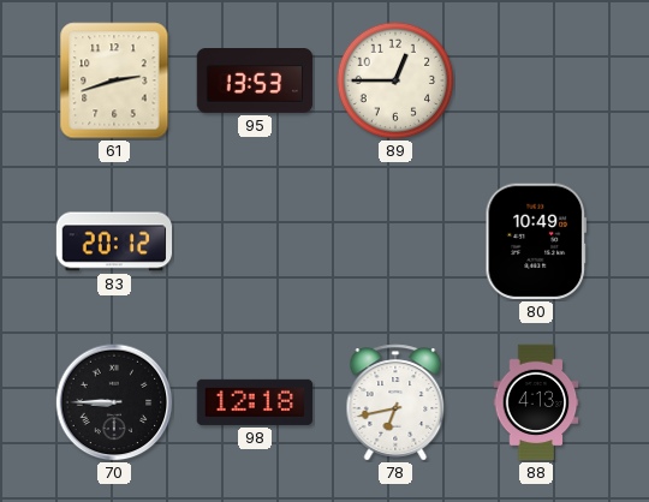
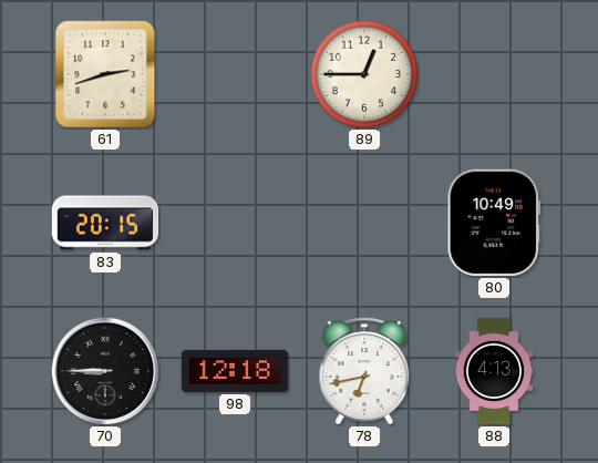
95: 13:53 -> none
83: 20:12 -> 20:15
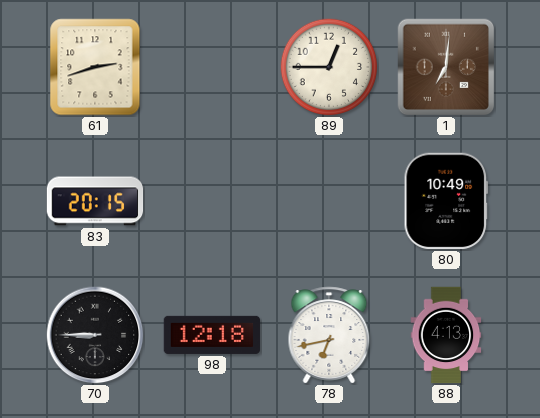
1: none -> 7:01
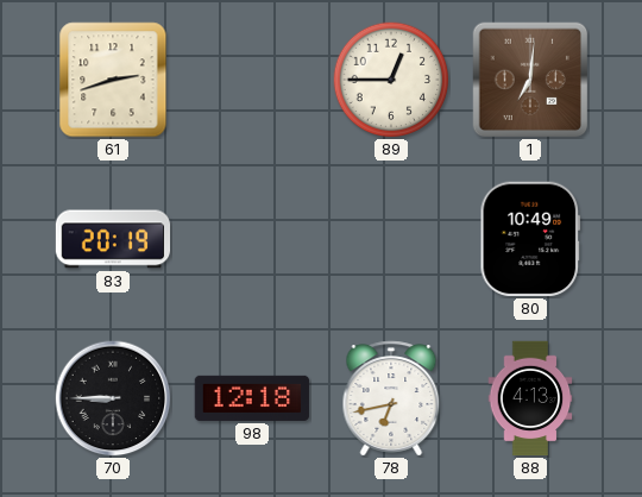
83: 20:15 -> 20:19
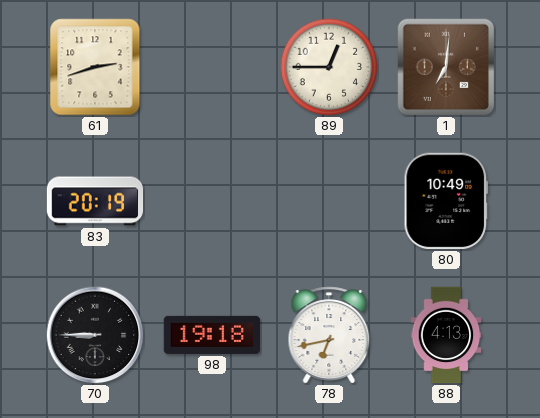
98: 12:18 -> 19:18
